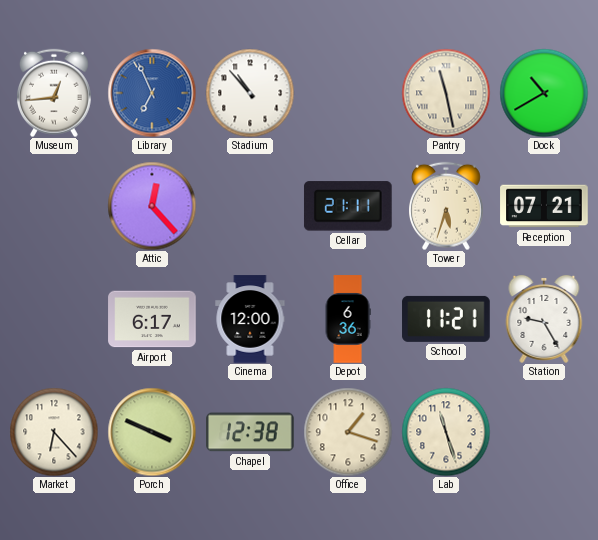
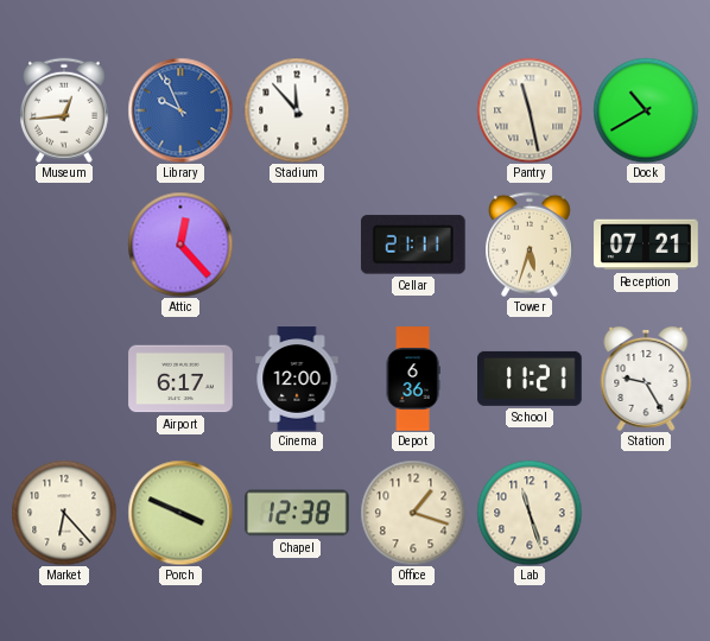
Library: 6:56 -> 9:56
Stadium: 10:53 -> 11:53
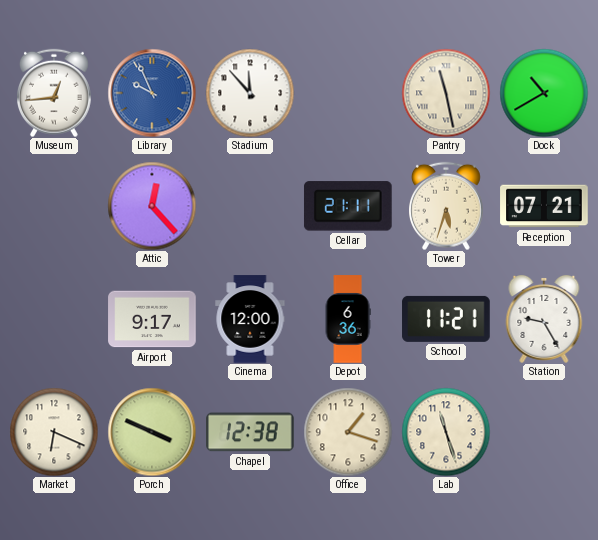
Airport: 6:17 -> 9:17
Market: 6:23 -> 6:19
